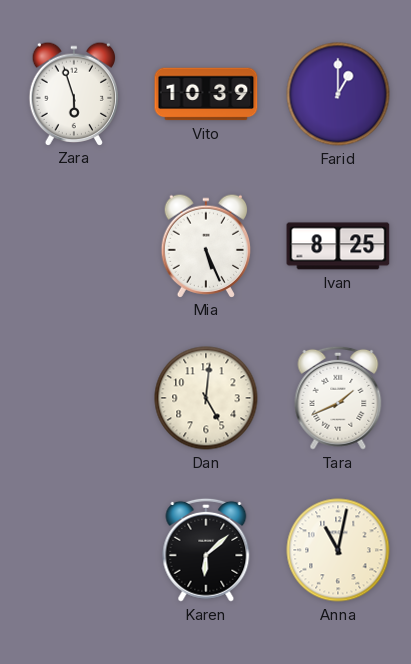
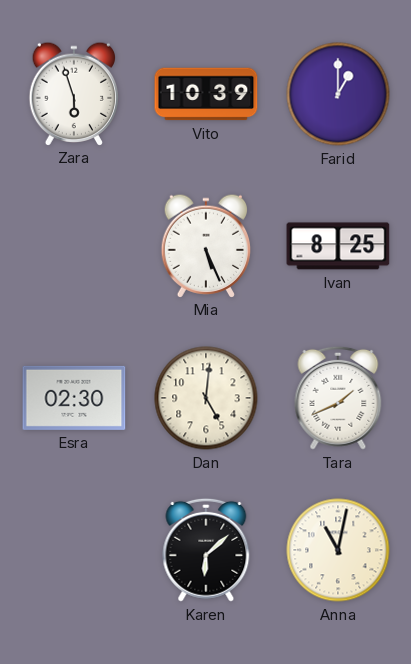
Esra: none -> 02:30
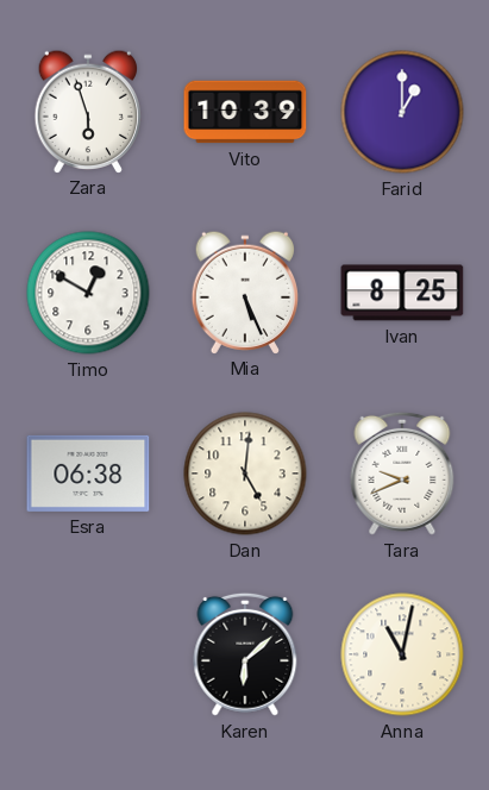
Timo: none -> 12:50
Esra: 02:30 -> 06:38
Tara: 1:41 -> 9:41
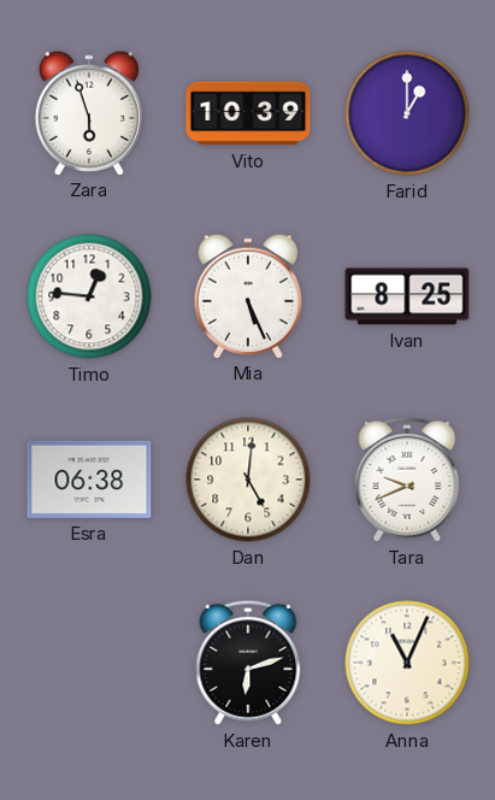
Timo: 12:50 -> 12:46
Karen: 6:08 -> 6:12
Anna: 11:02 -> 11:04
